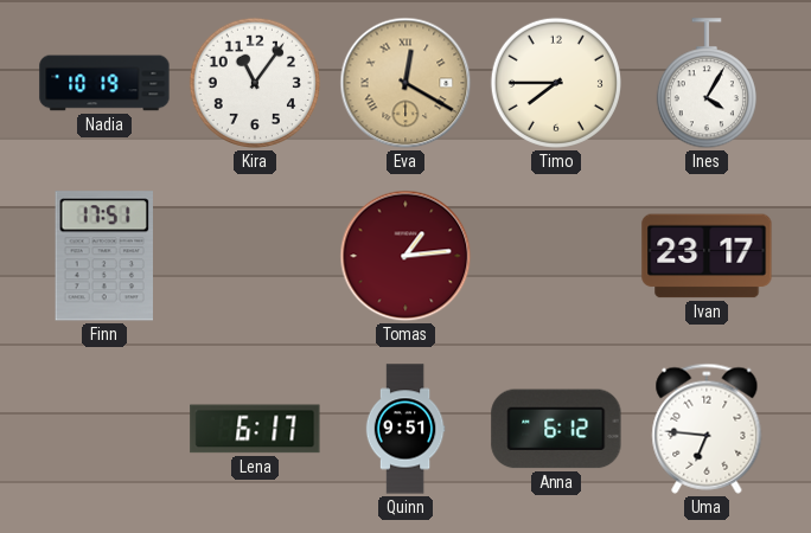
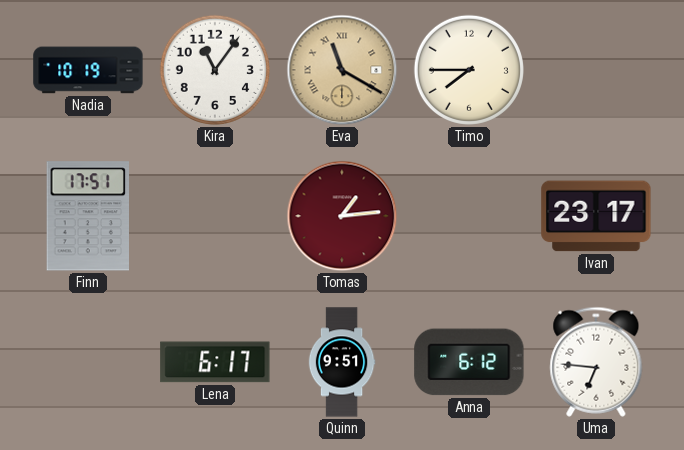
Eva: 12:20 -> 11:20
Ines: 4:05 -> none
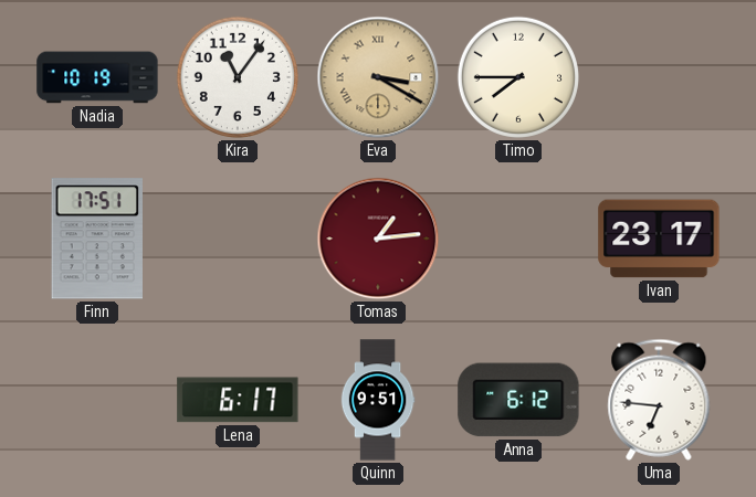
Eva: 11:20 -> 3:20
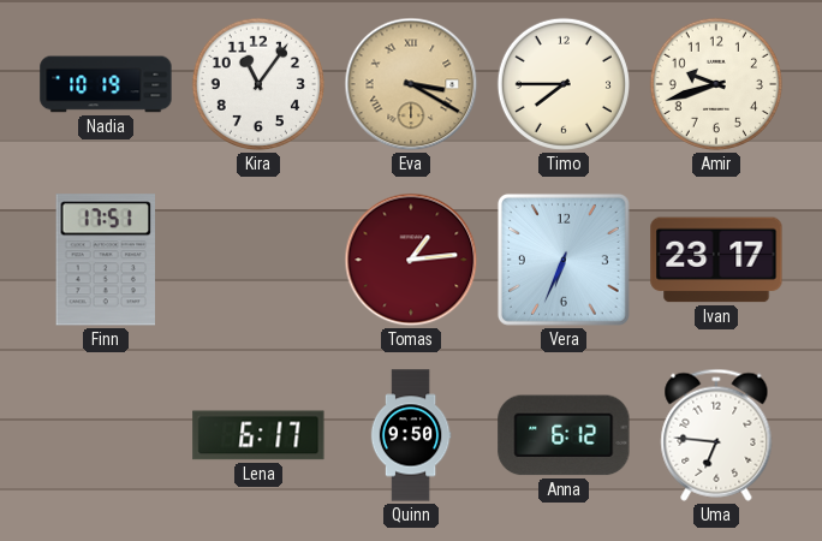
Amir: none -> 9:42
Vera: none -> 6:34
Quinn: 9:51 -> 9:50
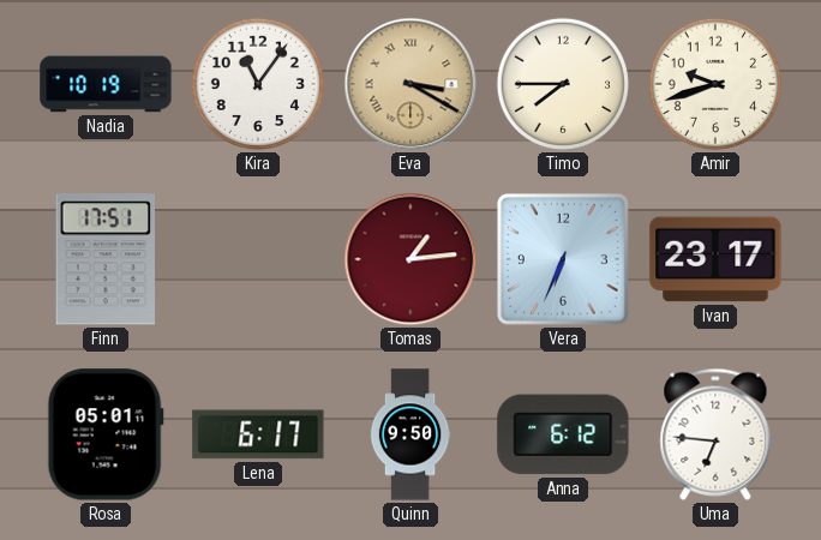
Rosa: none -> 05:01
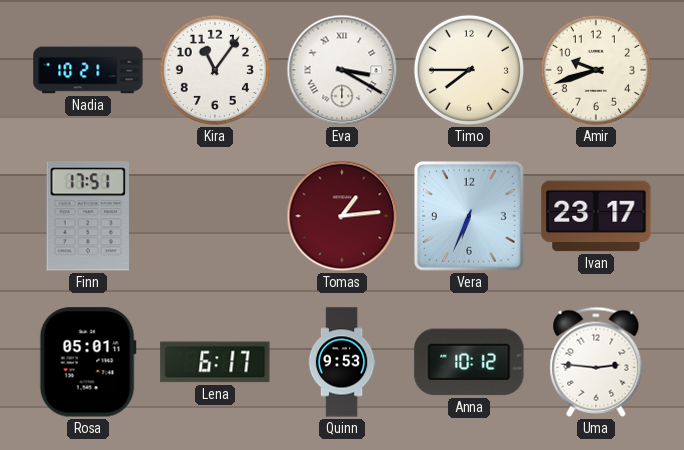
Nadia: 10:19 -> 10:21
Eva dial: champagne -> white
Quinn: 9:50 -> 9:53
Anna: 6:12 -> 10:12
Uma: 6:46 -> 2:46
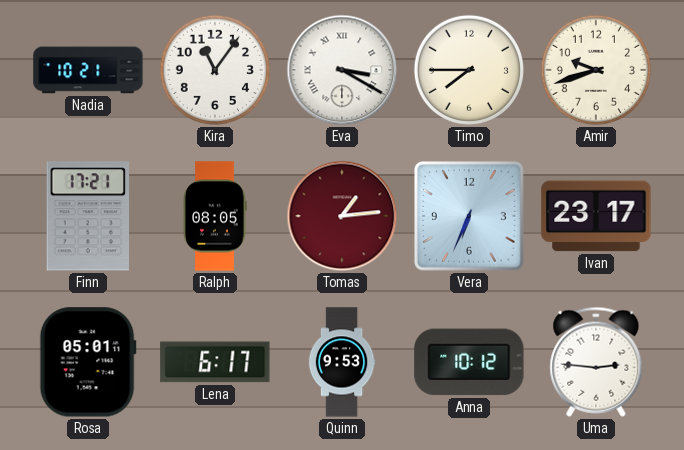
Finn: 17:51 -> 17:21
Ralph: none -> 08:05
